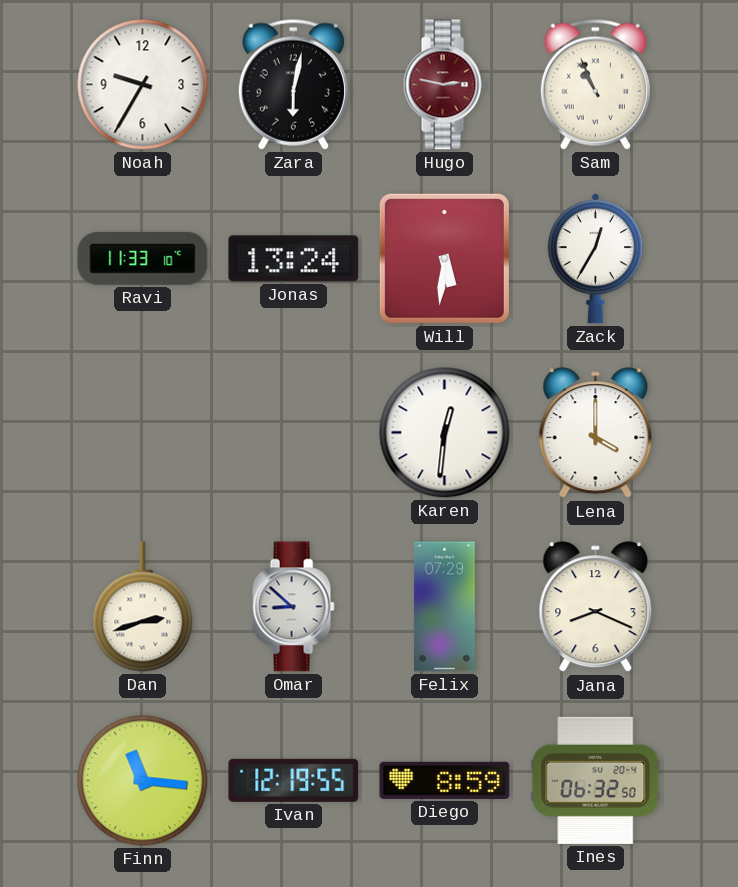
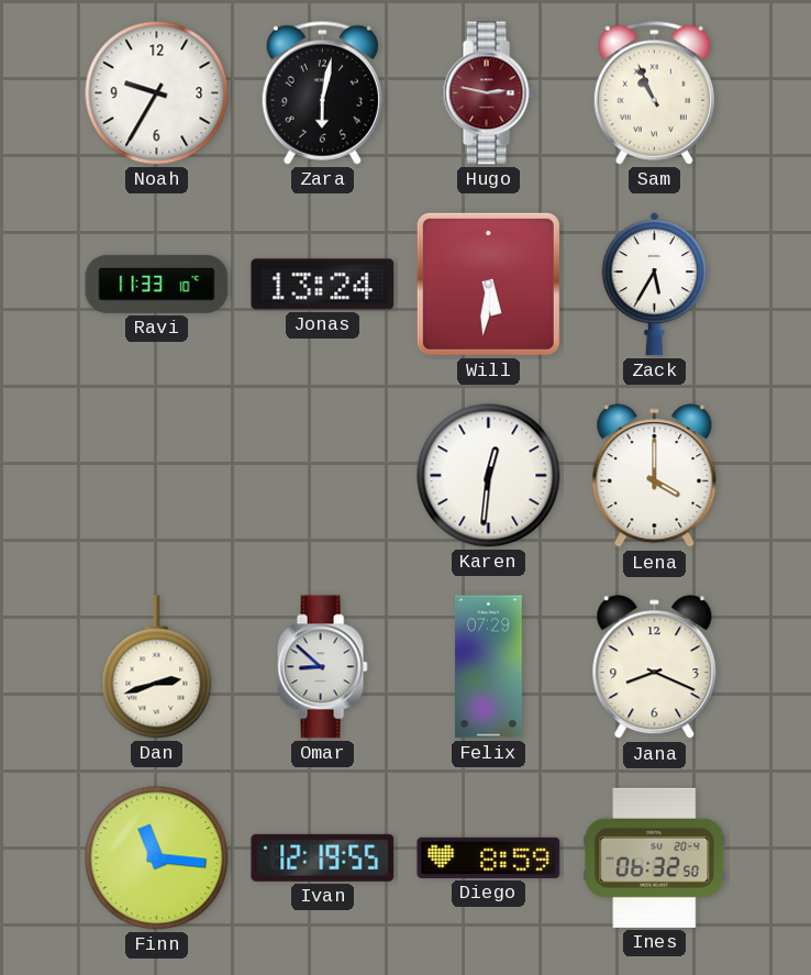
Zack: 12:35 -> 5:35
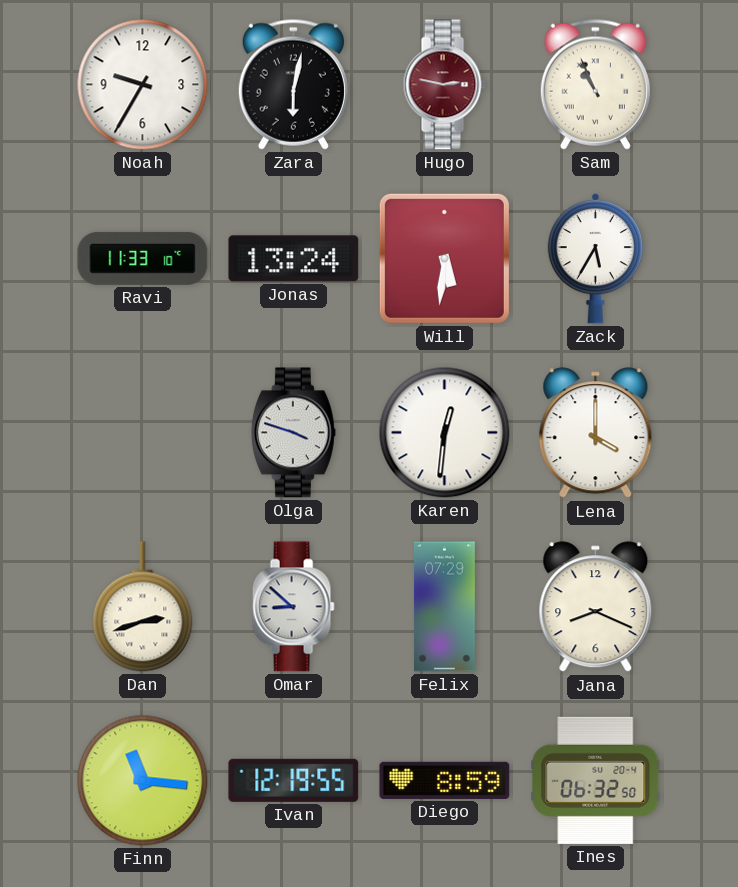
Olga: none -> 3:48
